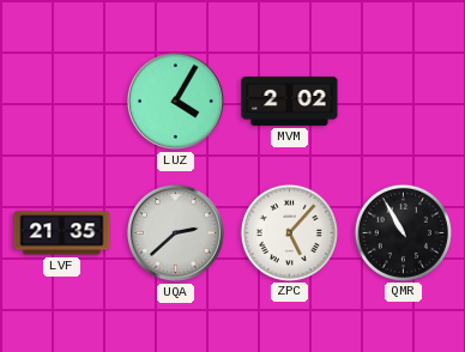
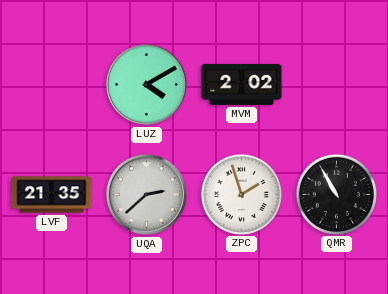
LUZ: 4:05 -> 4:10
ZPC: 5:07 -> 1:57
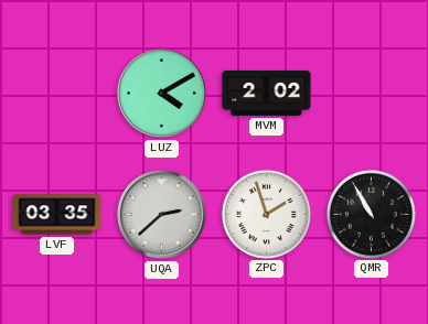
LVF: 21:35 -> 03:35
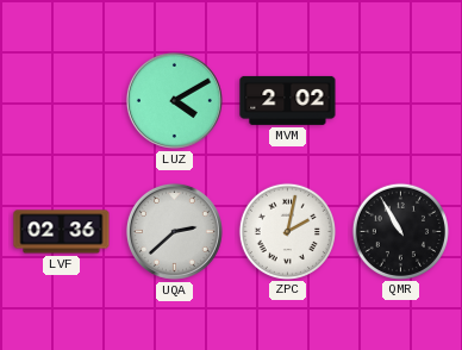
LVF: 03:35 -> 02:36
ZPC: 1:57 -> 2:02
